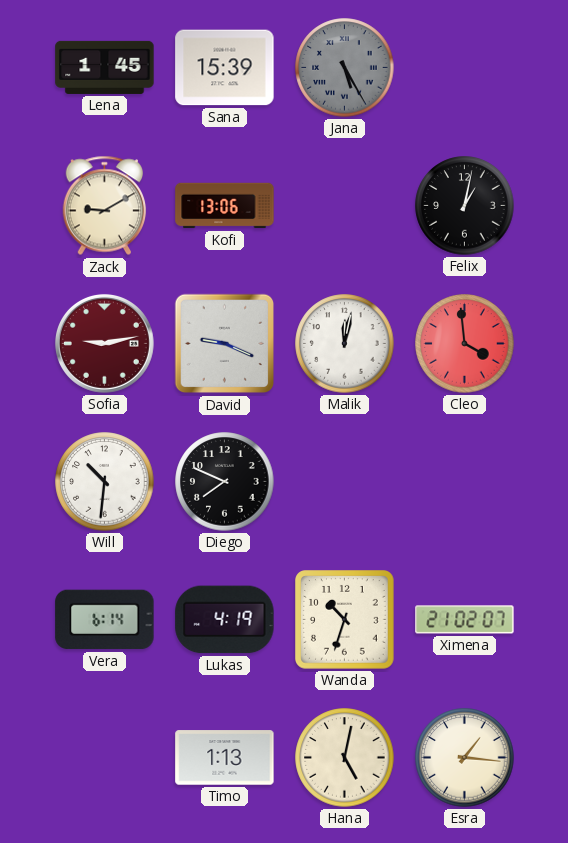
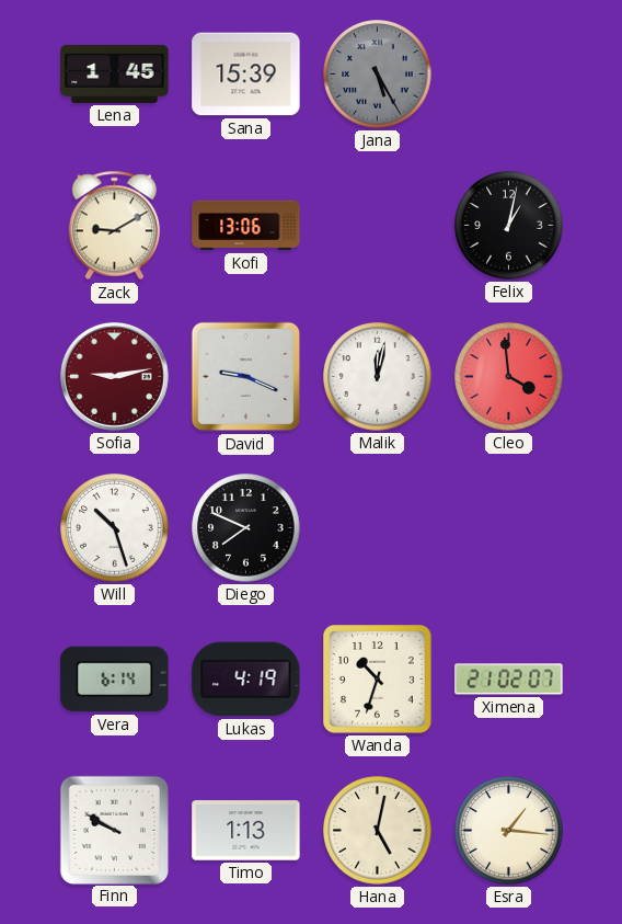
Will: 10:31 -> 10:27
Finn: none -> 9:50
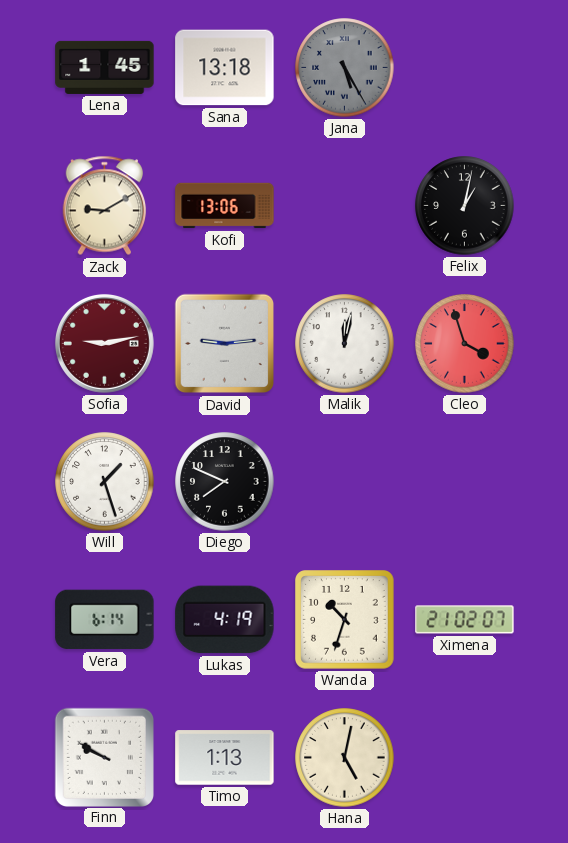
Sana: 15:39 -> 13:18
David: 9:19 -> 9:14
Cleo: 3:59 -> 3:57
Will: 10:27 -> 1:27
Esra: 1:16 -> none
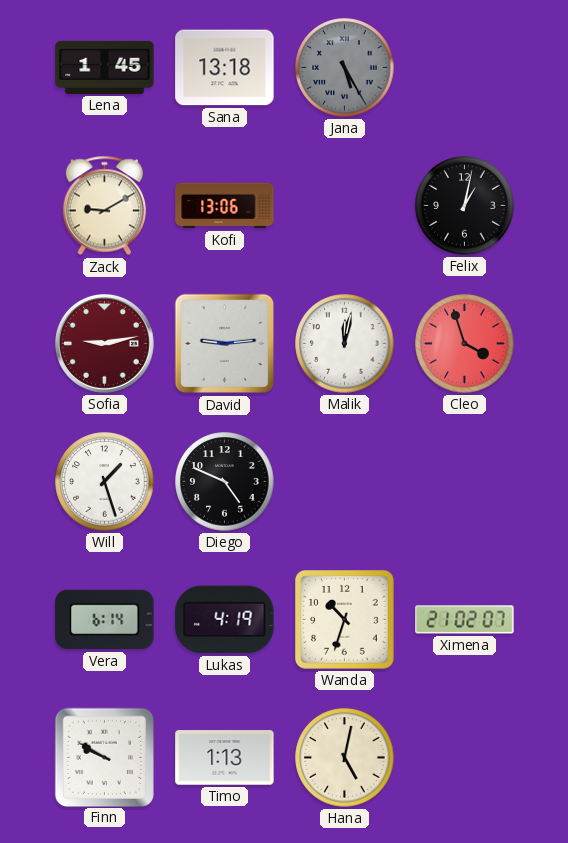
Diego: 7:49 -> 4:49
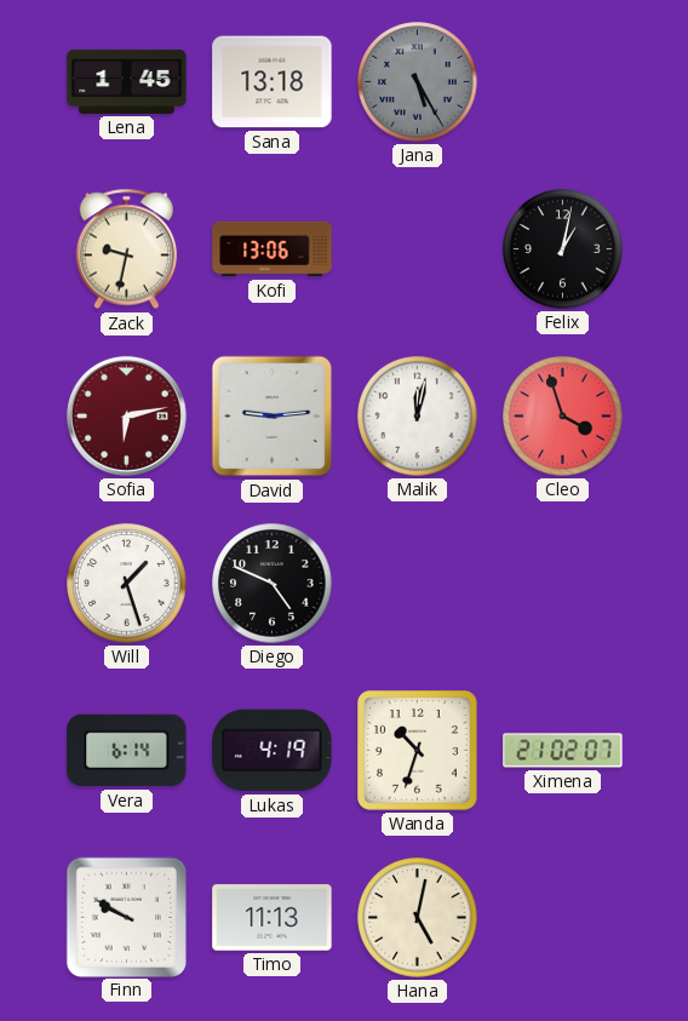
Zack: 9:10 -> 9:32
Sofia: 9:13 -> 6:13
Timo: 1:13 -> 11:13
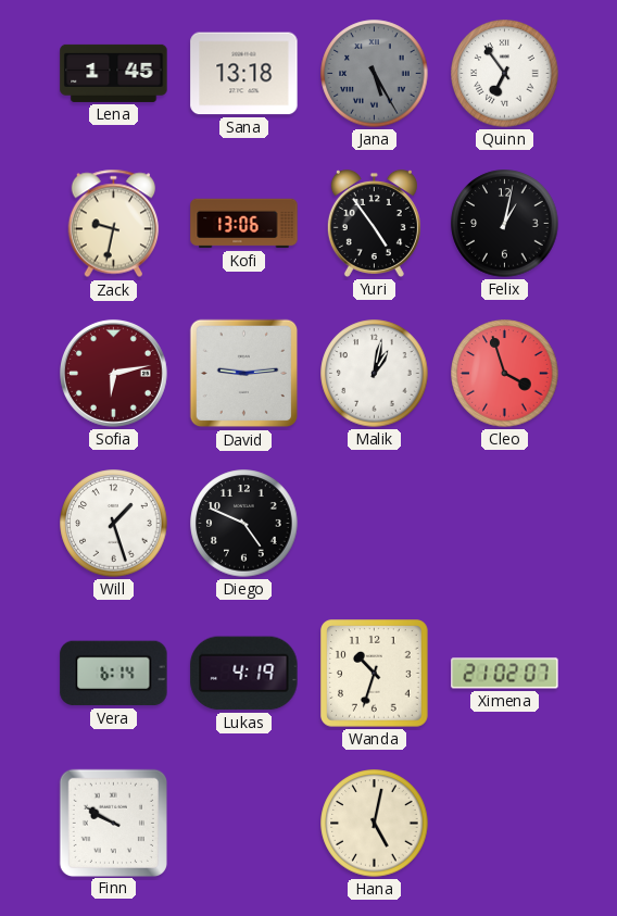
Quinn: none -> 6:54
Yuri: none -> 4:54
Malik: 12:02 -> 1:02
Timo: 11:13 -> none
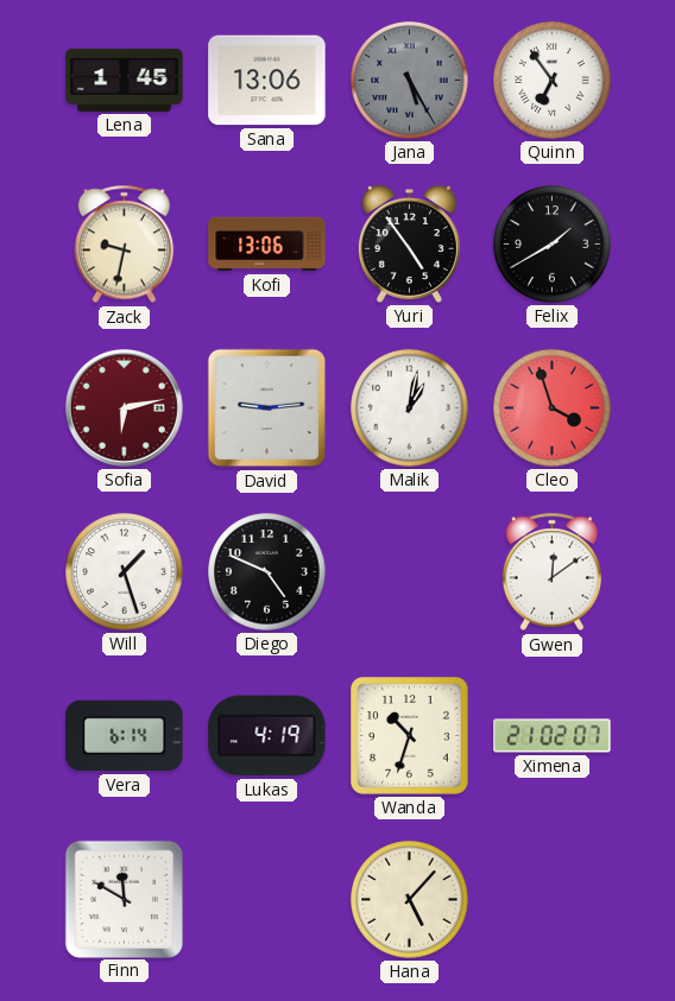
Sana: 13:18 -> 13:06
Felix: 1:02 -> 1:40
Gwen: none -> 12:09
Finn: 9:50 -> 11:50
Hana: 5:02 -> 5:07
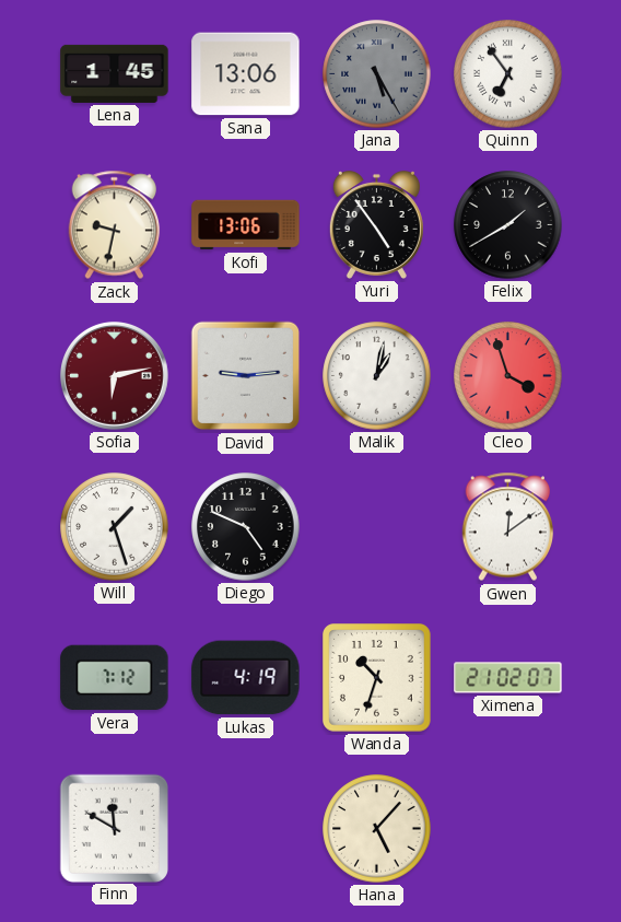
Vera: 6:14 -> 7:12
